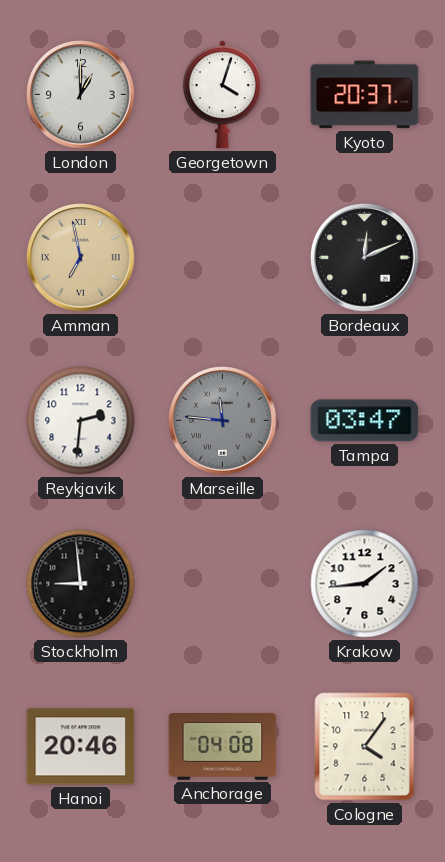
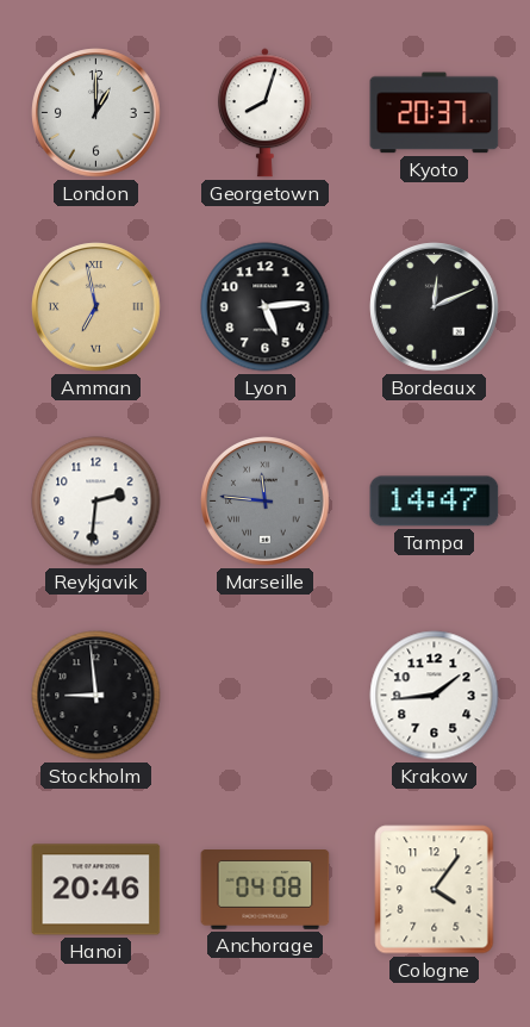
Georgetown: 4:03 -> 8:03
Lyon: none -> 5:14
Tampa: 03:47 -> 14:47
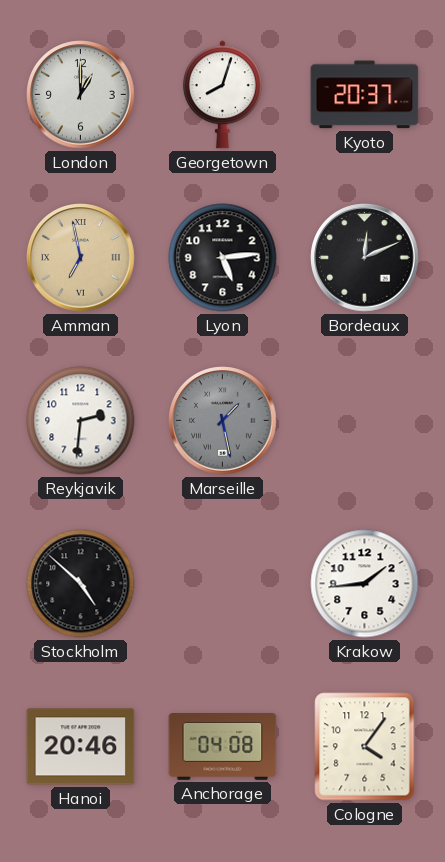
Marseille: 11:46 -> 1:28
Tampa: 14:47 -> none
Stockholm: 8:59 -> 4:52
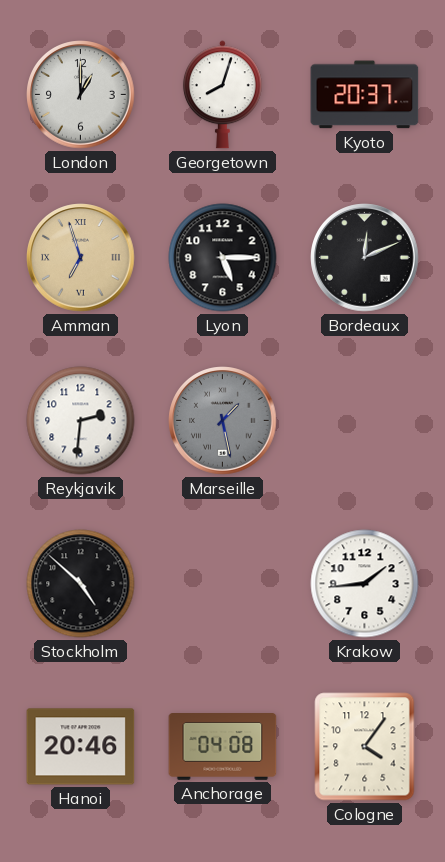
Amman: 6:58 -> 6:57
Lyon: 5:14 -> 5:15
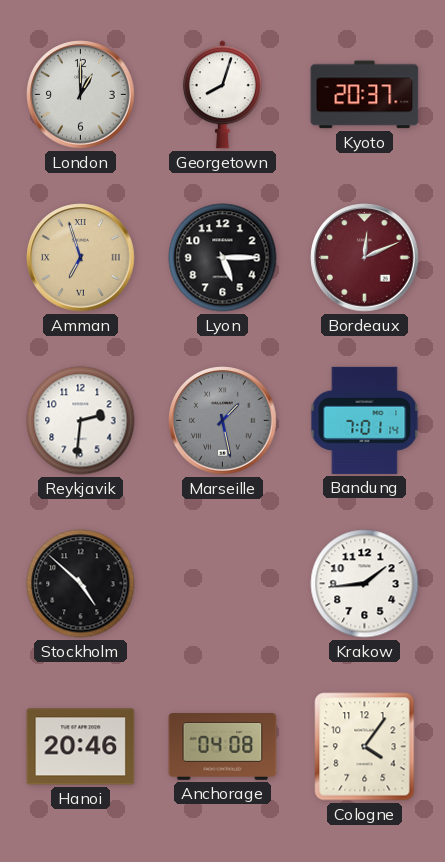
Bordeaux dial: black -> burgundy
Bandung: none -> 7:01
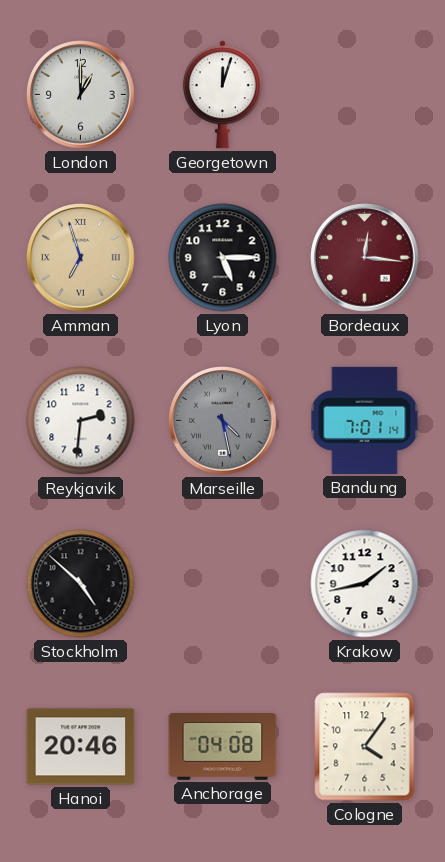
Georgetown: 8:03 -> 12:03
Kyoto: 20:37 -> none
Bordeaux: 12:11 -> 12:16
Marseille: 1:28 -> 4:28
Krakow: 1:44 -> 1:43
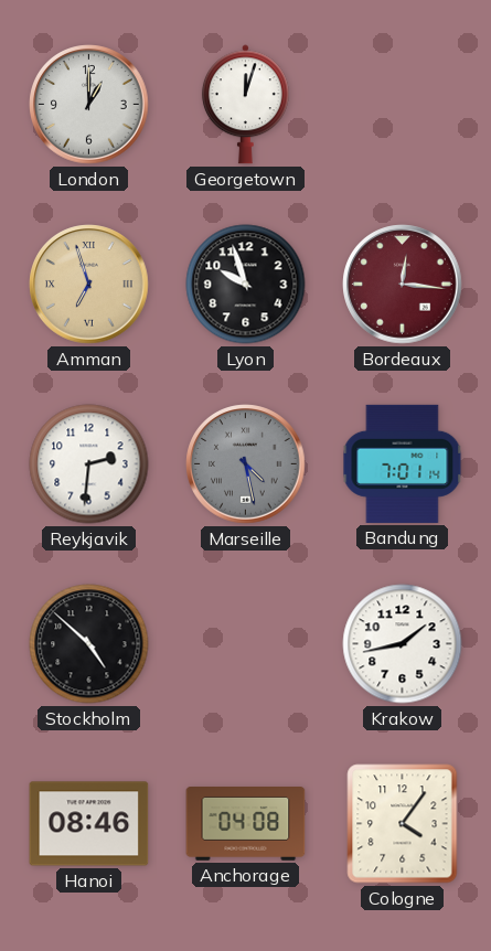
Lyon: 5:15 -> 9:57
Hanoi: 20:46 -> 08:46
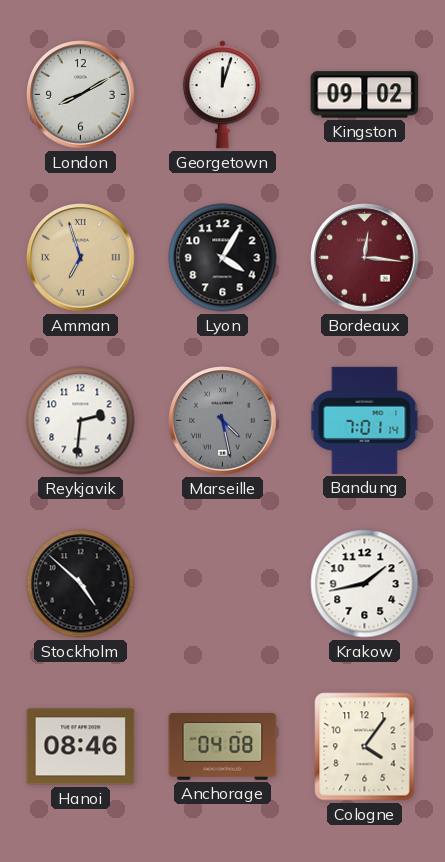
London: 1:00 -> 8:10
Kingston: none -> 09:02
Lyon: 9:57 -> 4:05
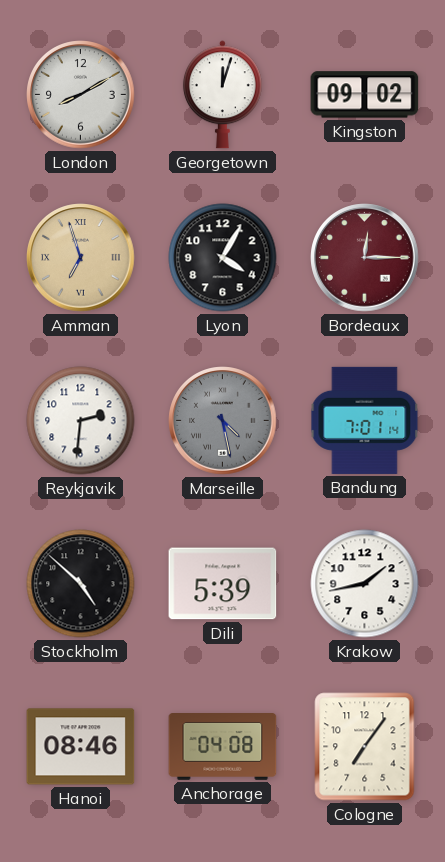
Bordeaux: 12:16 -> 12:15
Dili: none -> 5:39
Cologne: 4:06 -> 7:06
